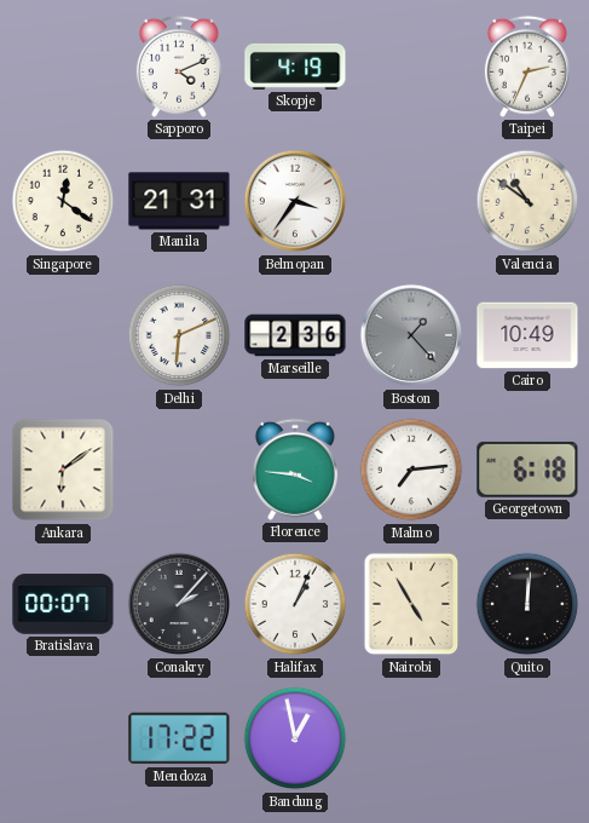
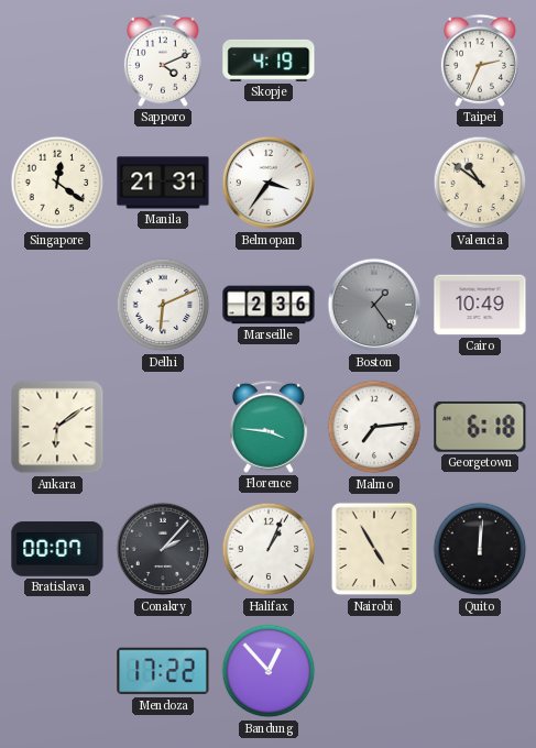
Boston: 1:23 -> 1:24
Bandung: 12:58 -> 12:53
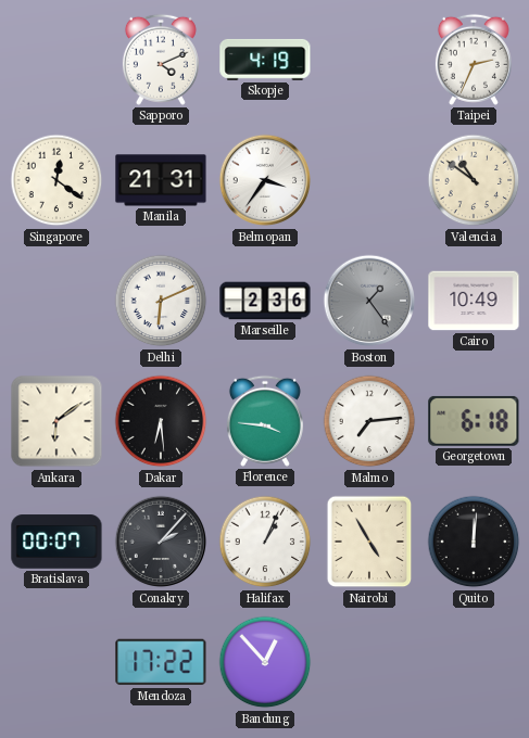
Dakar: none -> 6:29
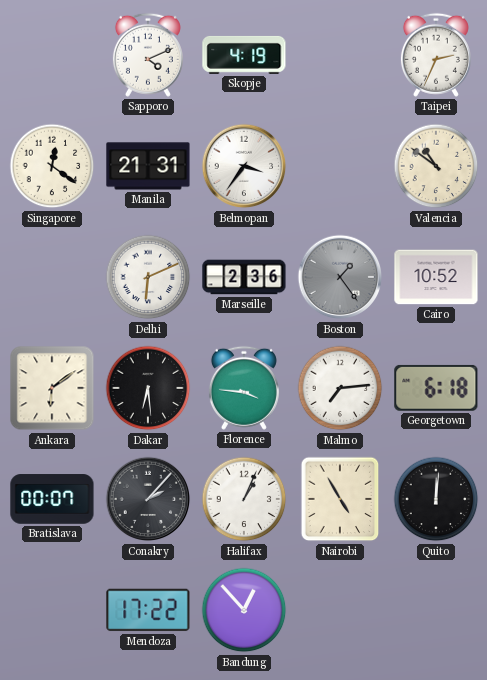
Cairo: 10:49 -> 10:52
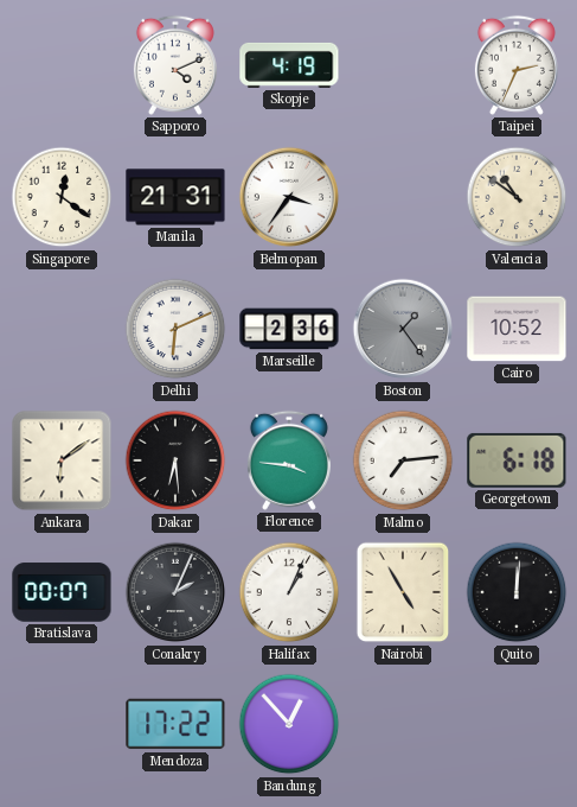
Conakry: 2:07 -> 2:04
